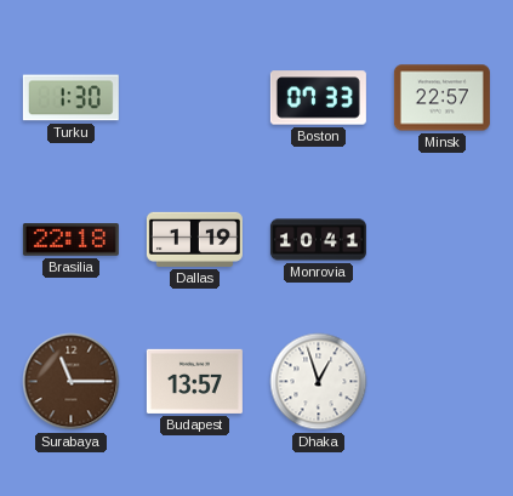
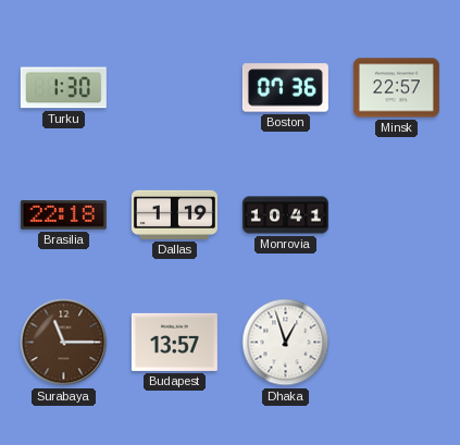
Boston: 07:33 -> 07:36
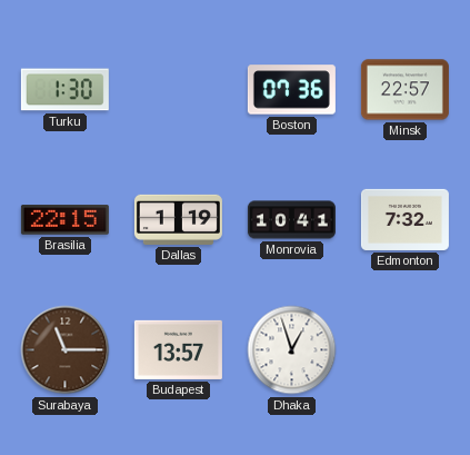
Brasilia: 22:18 -> 22:15
Edmonton: none -> 7:32
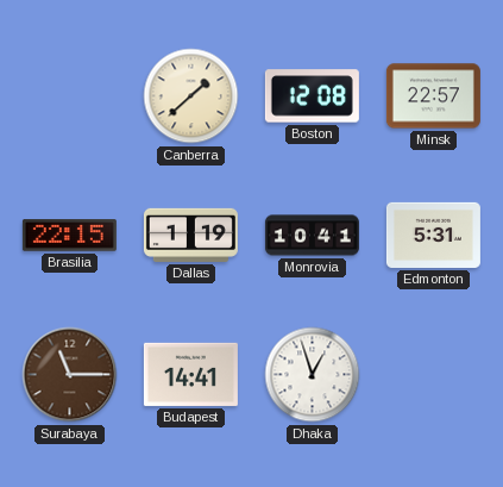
Turku: 1:30 -> none
Canberra: none -> 1:38
Boston: 07:36 -> 12:08
Edmonton: 7:32 -> 5:31
Budapest: 13:57 -> 14:41
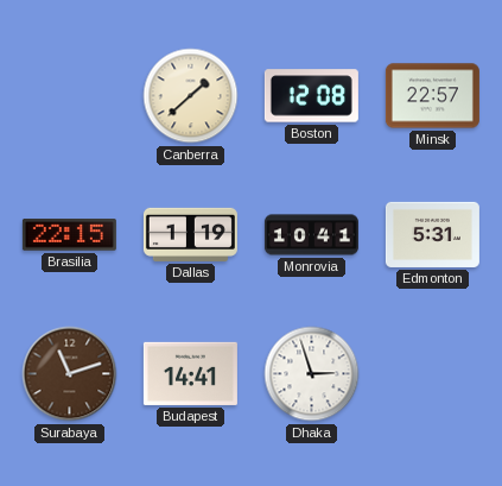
Surabaya: 11:15 -> 11:12
Dhaka: 12:57 -> 2:57
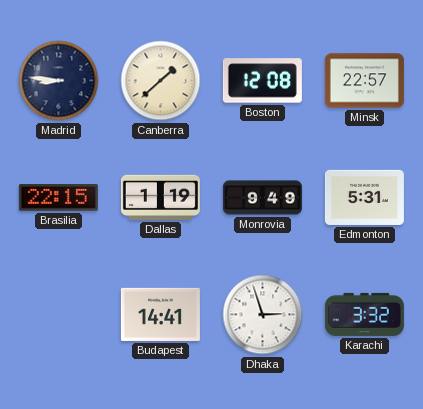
Madrid: none -> 8:46
Monrovia: 10:41 -> 9:49
Surabaya: 11:12 -> none
Karachi: none -> 3:32
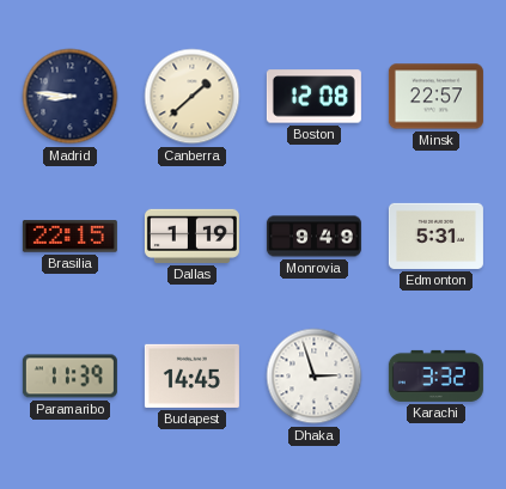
Paramaribo: none -> 11:39
Budapest: 14:41 -> 14:45
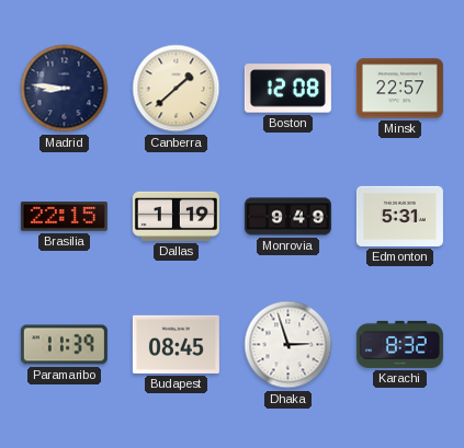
Budapest: 14:45 -> 08:45
Karachi: 3:32 -> 8:32
